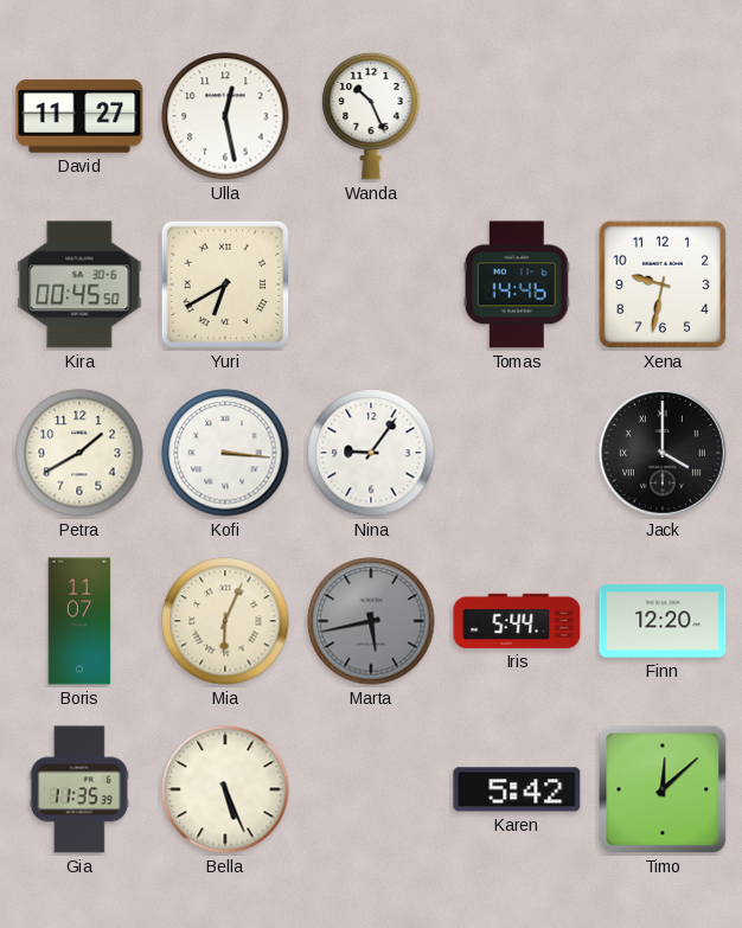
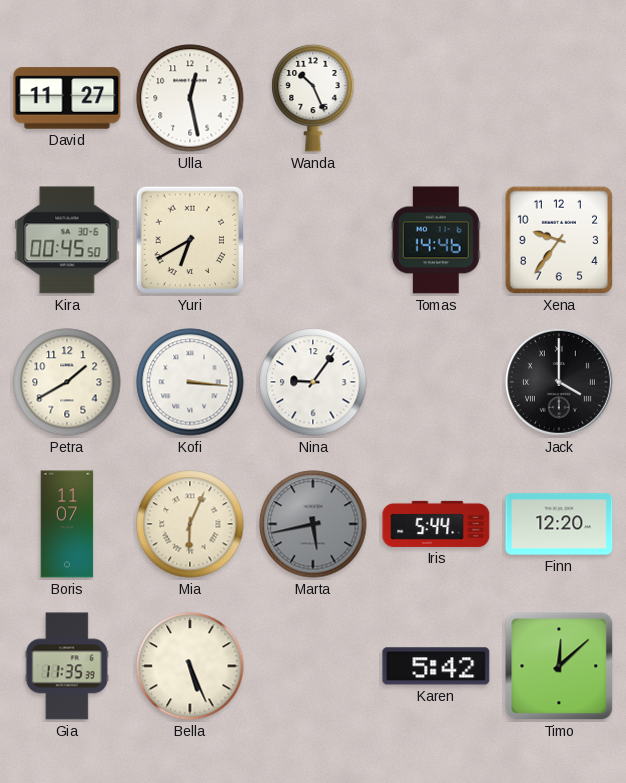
Xena: 9:32 -> 9:36
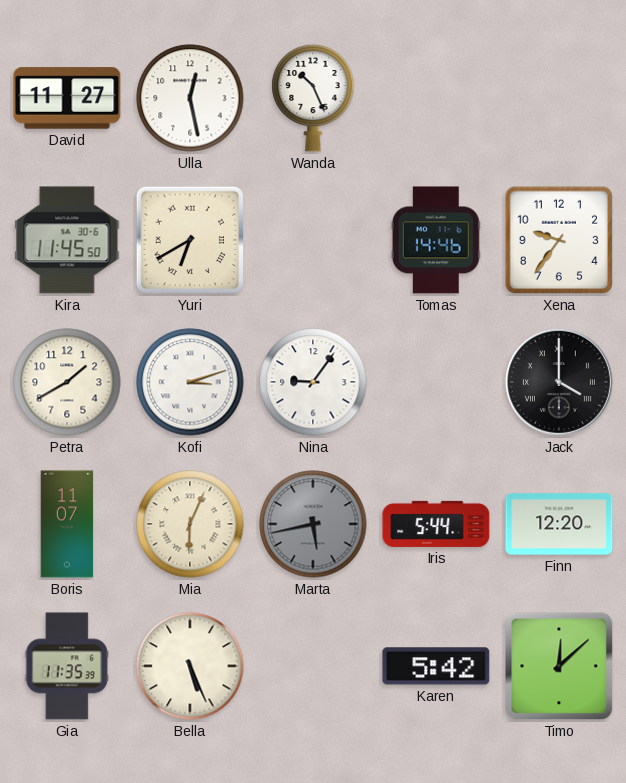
Kira: 00:45 -> 11:45
Kofi: 3:16 -> 3:12
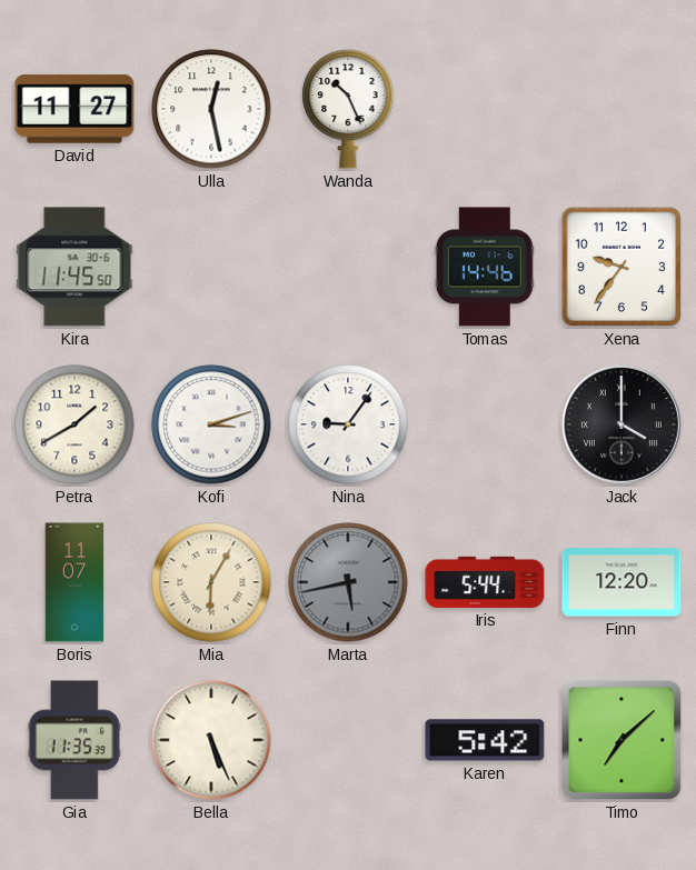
Yuri: 6:40 -> none
Mia: 6:04 -> 6:05
Timo: 12:08 -> 7:08
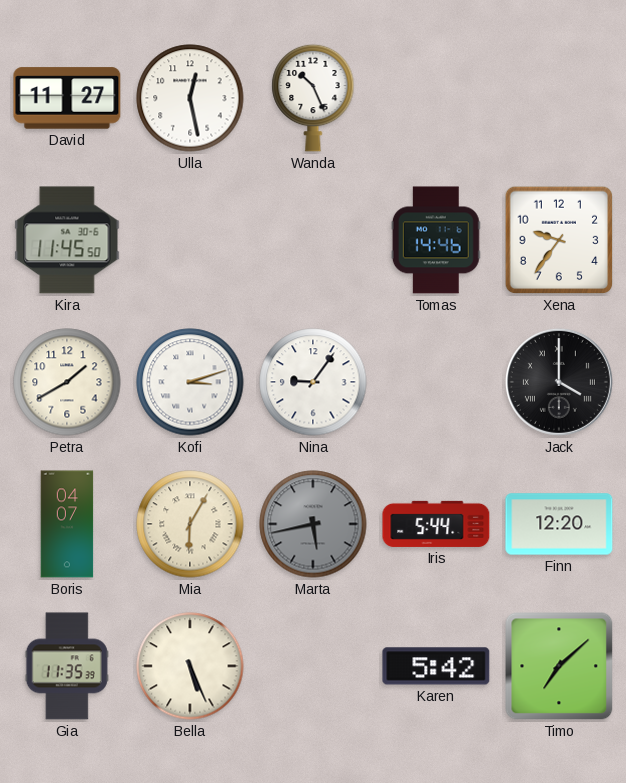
Boris: 11:07 -> 04:07
